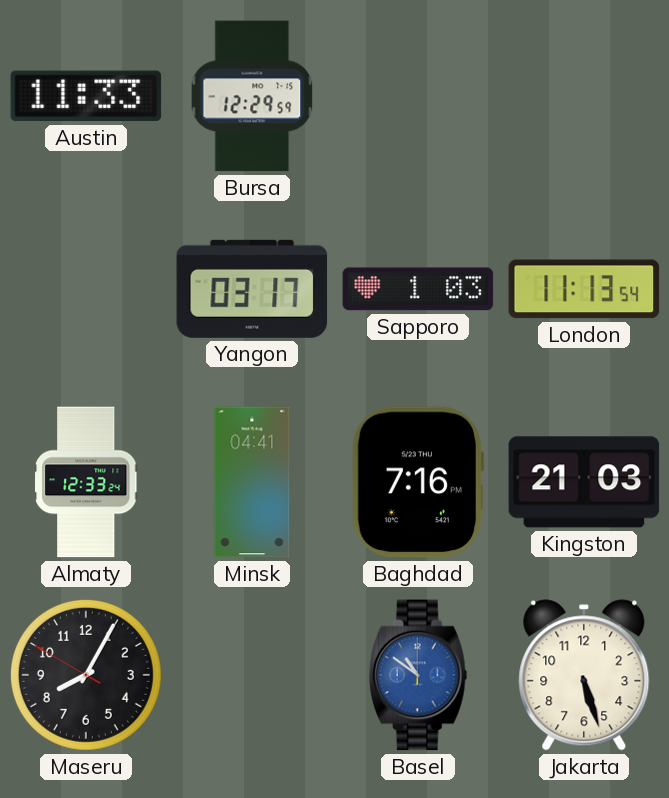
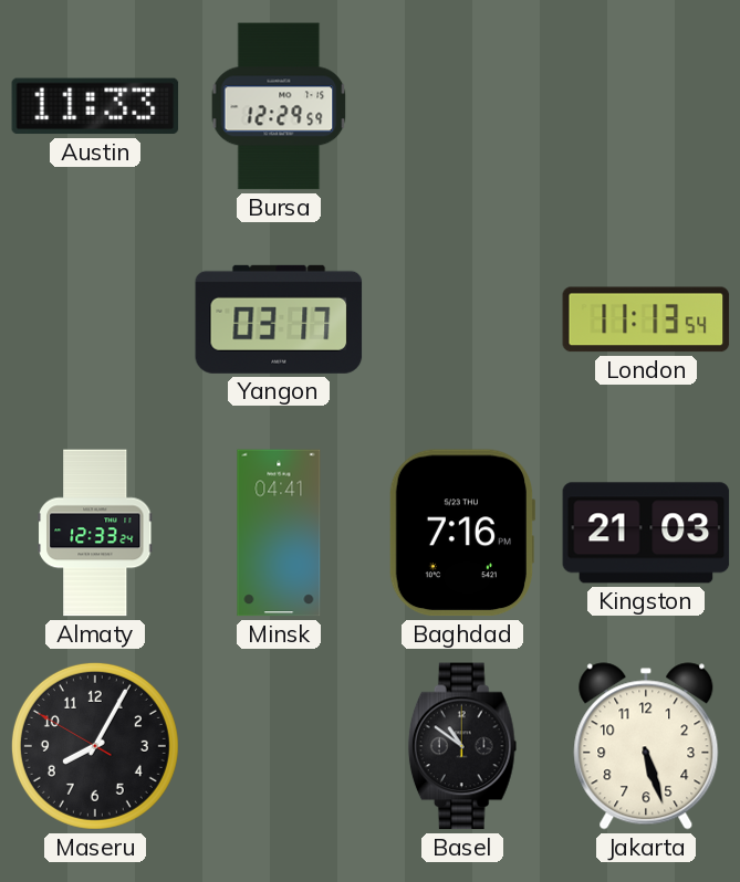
Sapporo: 1:03 -> none
Basel dial: blue -> black
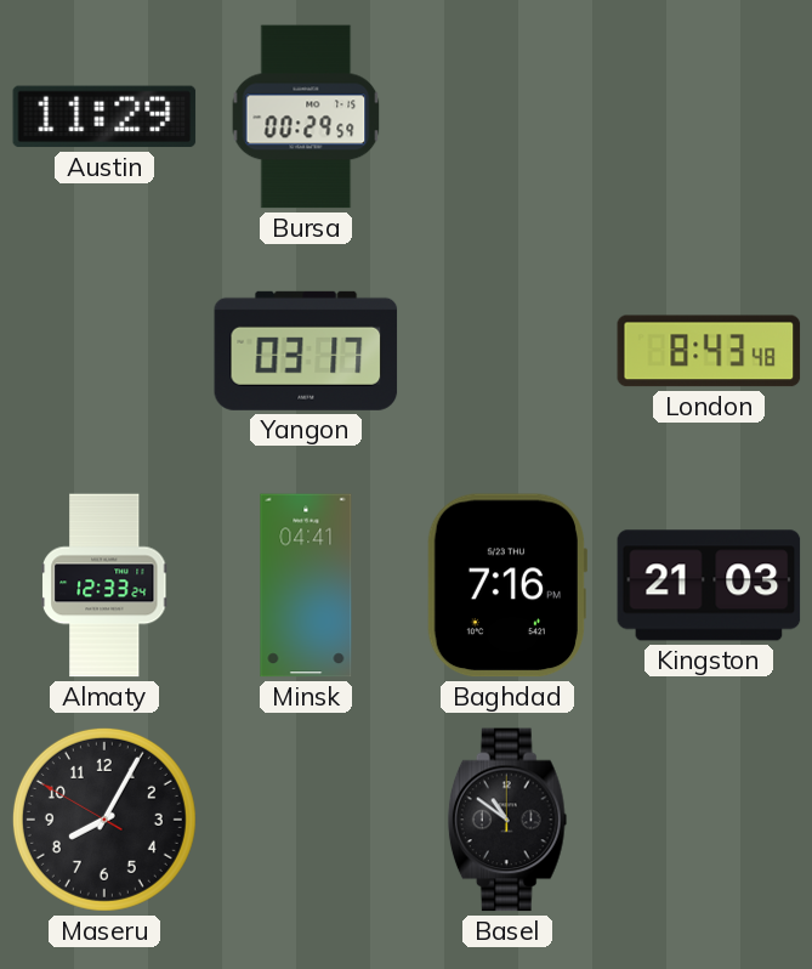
Austin: 11:33 -> 11:29
Bursa: 12:29 -> 00:29
London: 11:13 -> 8:43
Jakarta: 5:27 -> none
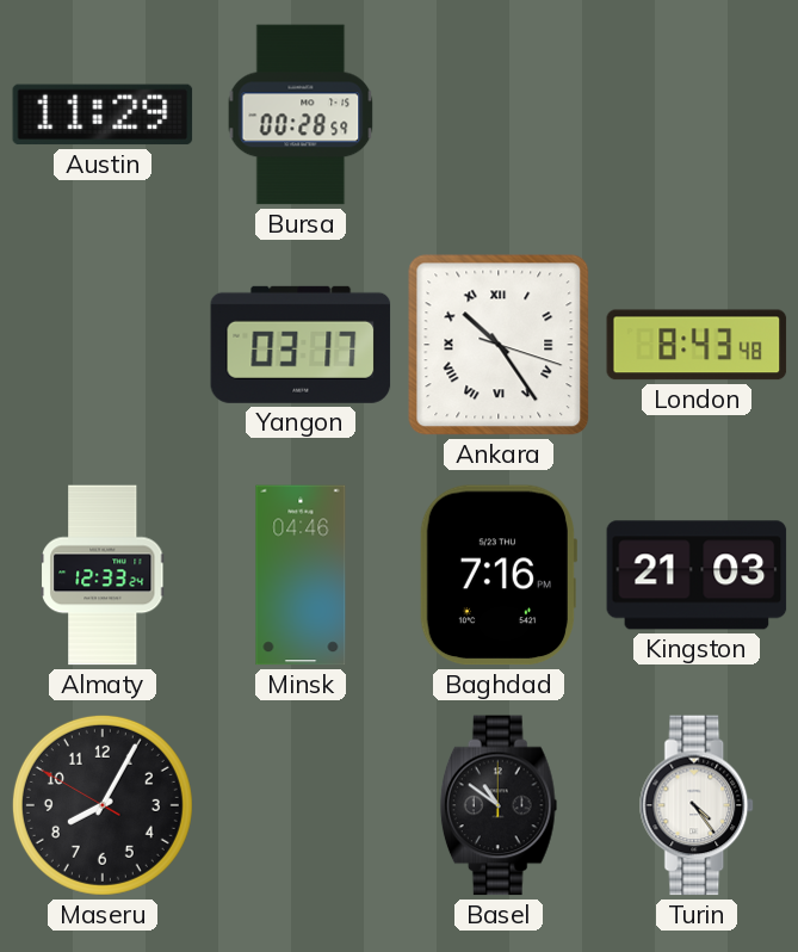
Bursa: 00:29 -> 00:28
Ankara: none -> 10:24
Minsk: 04:41 -> 04:46
Turin: none -> 4:24
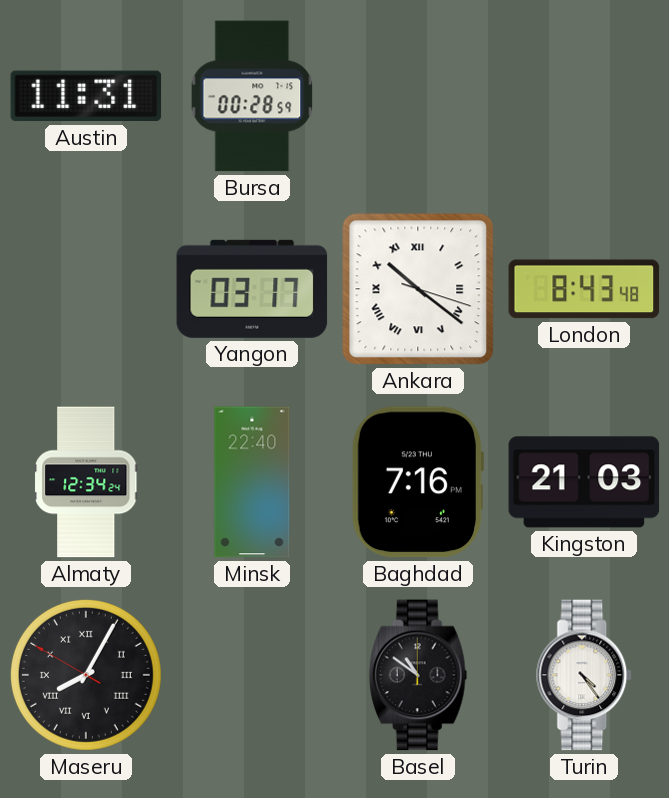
Austin: 11:29 -> 11:31
Ankara: 10:24 -> 10:21
Almaty: 12:33 -> 12:34
Minsk: 04:46 -> 22:40
Maseru numerals: Arabic -> Roman
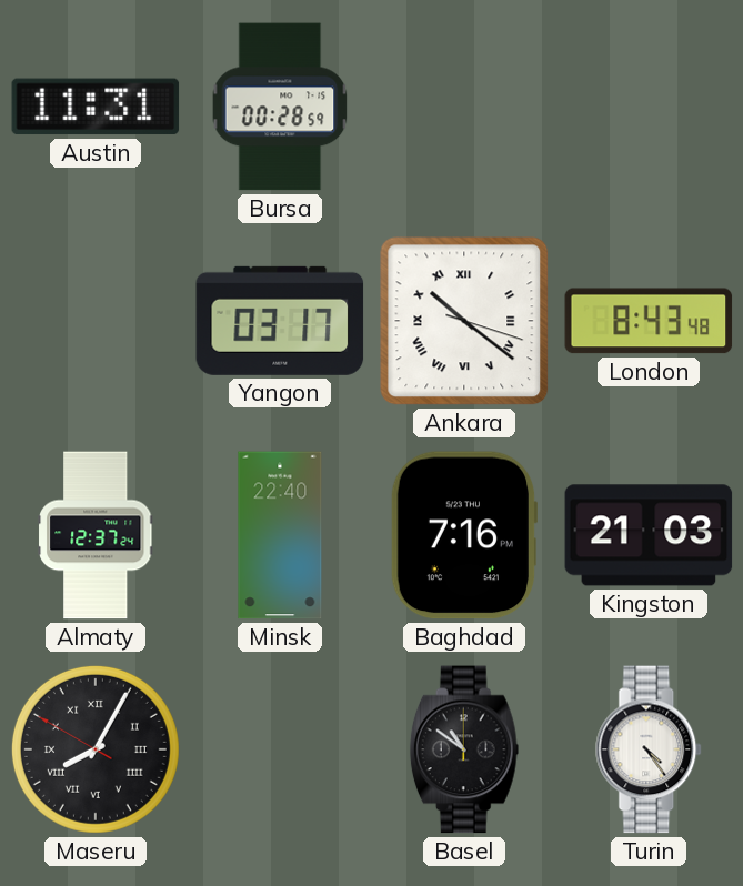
Almaty: 12:34 -> 12:37
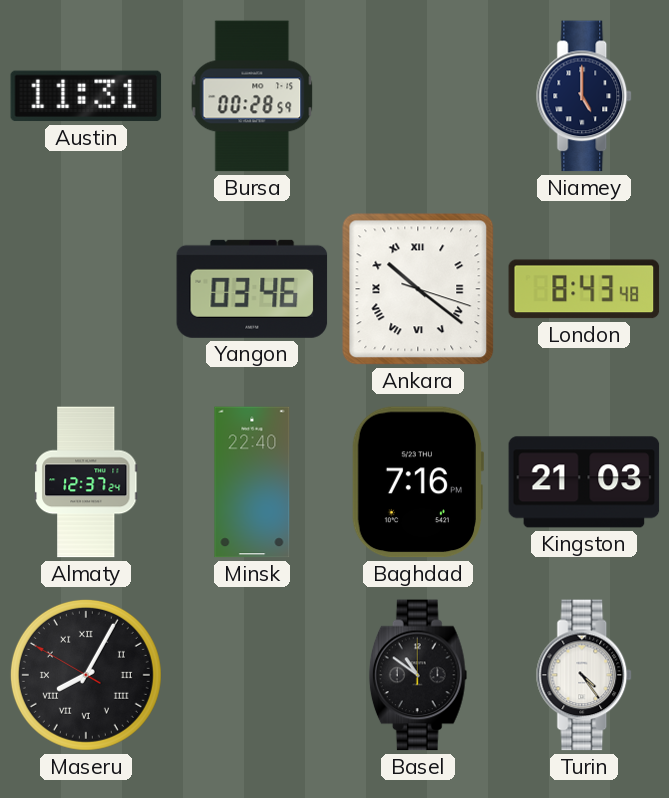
Niamey: none -> 5:00
Yangon: 03:17 -> 03:46
